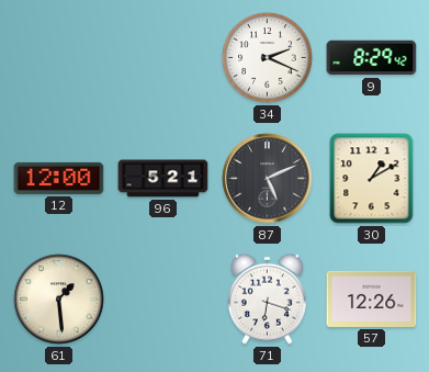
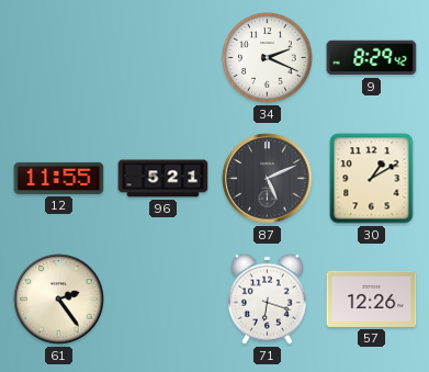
12: 12:00 -> 11:55
61: 1:29 -> 2:24
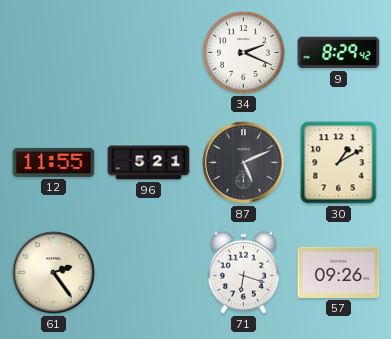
57: 12:26 -> 09:26
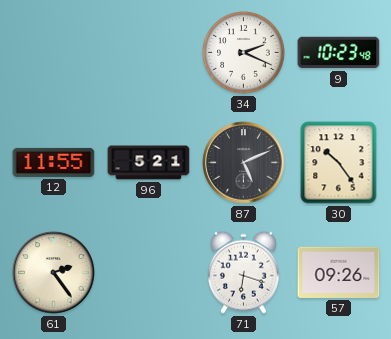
9: 8:29 -> 10:23
30: 1:10 -> 10:24
